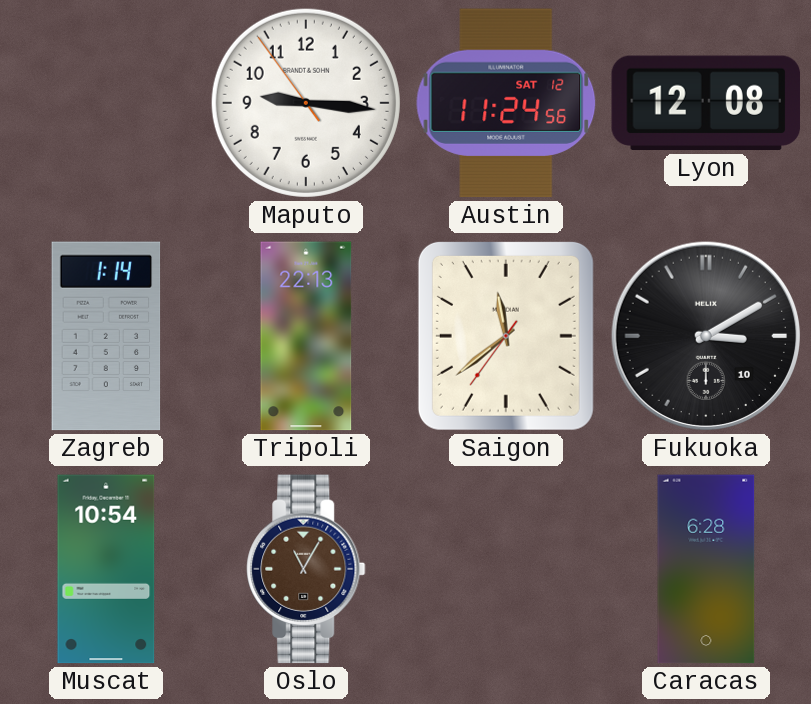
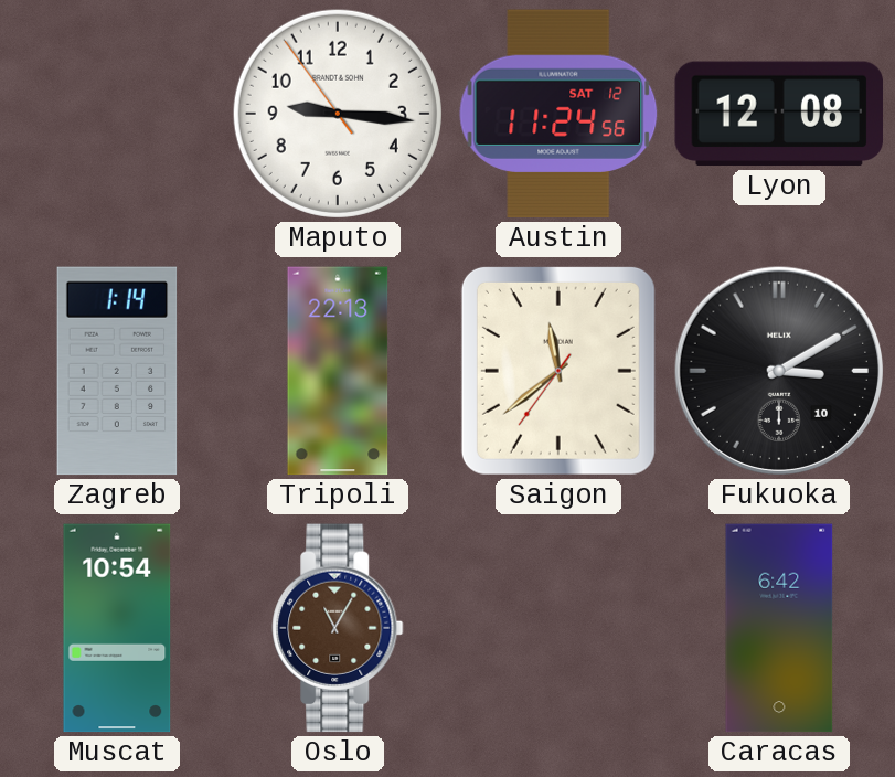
Caracas: 6:28 -> 6:42
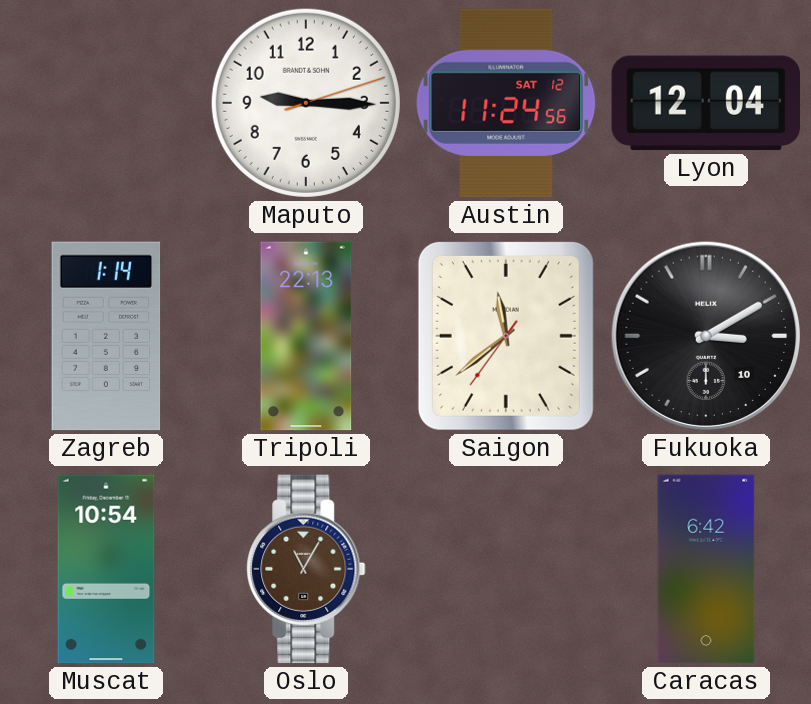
Maputo: 9:15:54 -> 9:15:12
Lyon: 12:08 -> 12:04
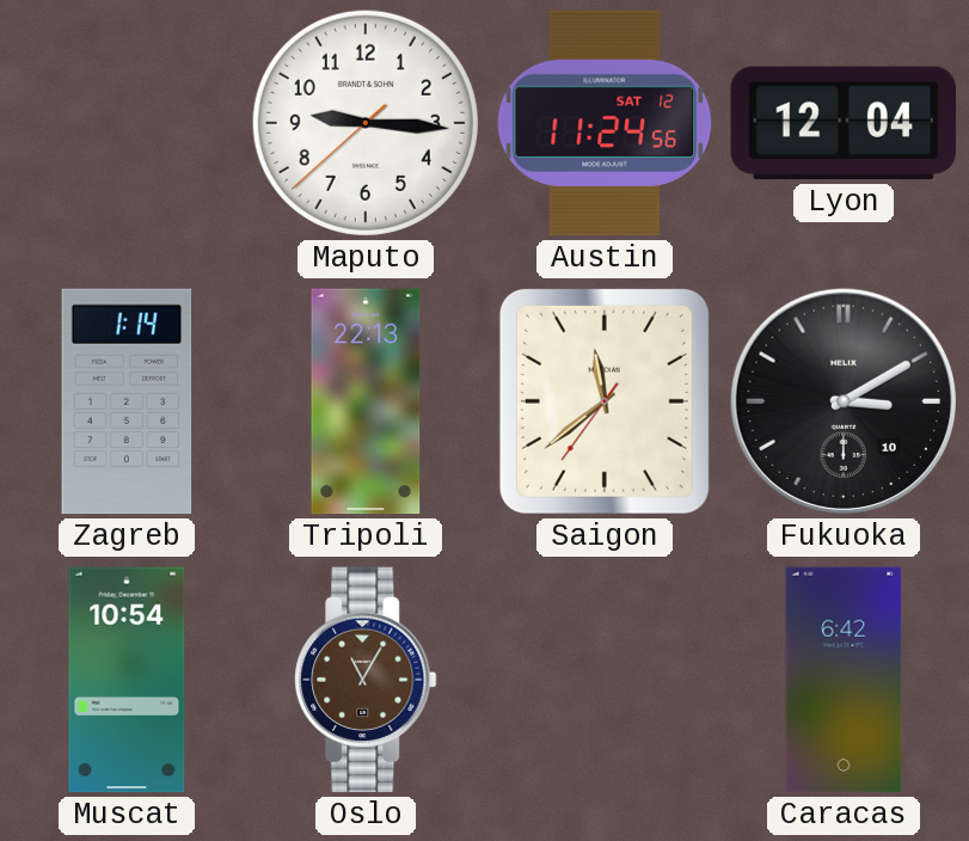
Maputo: 9:15:12 -> 9:15:38
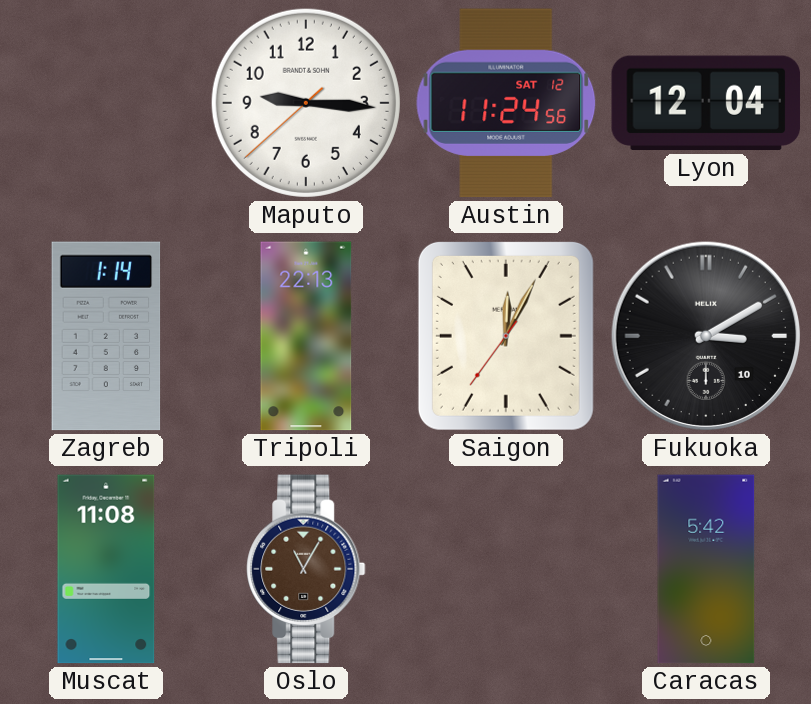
Saigon: 11:38 -> 12:04
Muscat: 10:54 -> 11:08
Caracas: 6:42 -> 5:42
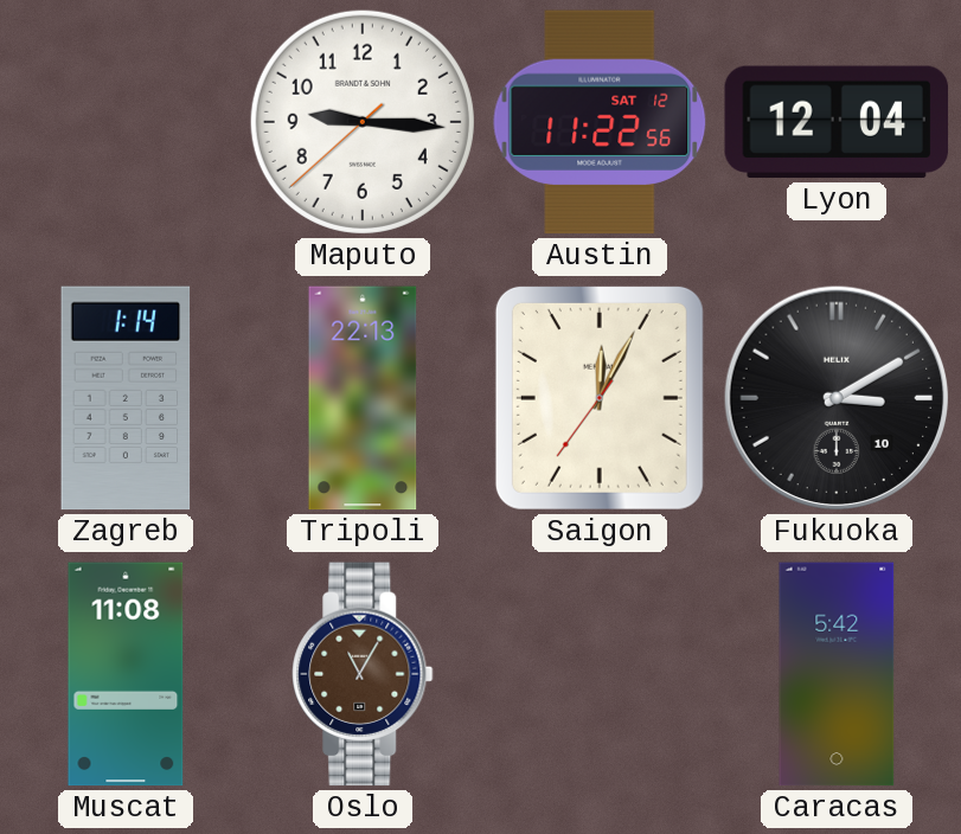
Austin: 11:24 -> 11:22
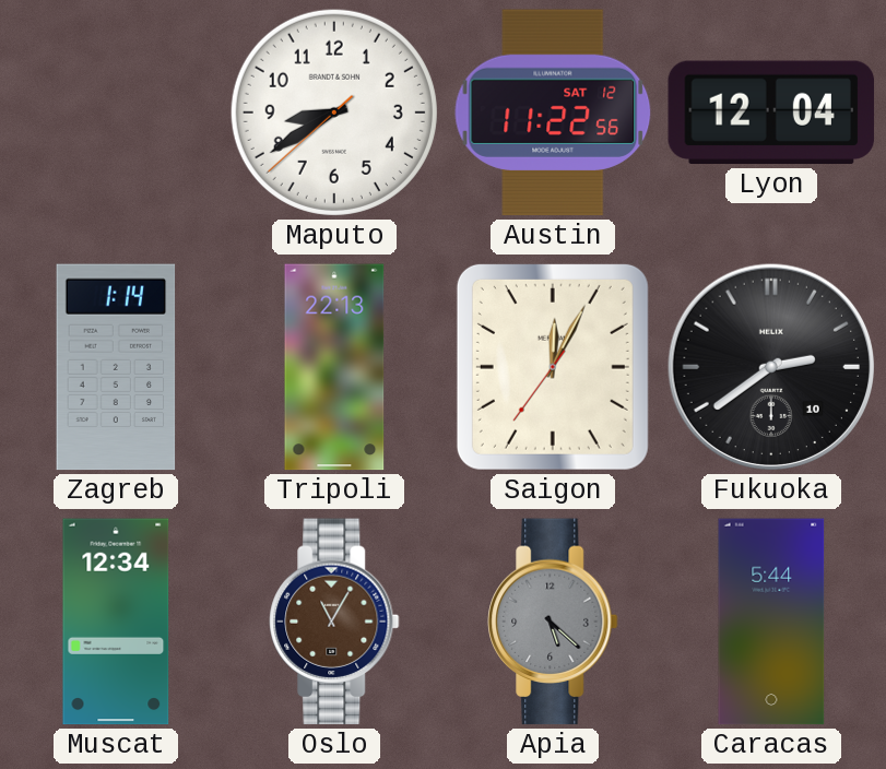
Maputo: 9:15 -> 8:39
Fukuoka: 3:10 -> 2:39
Muscat: 11:08 -> 12:34
Apia: none -> 5:22
Caracas: 5:42 -> 5:44
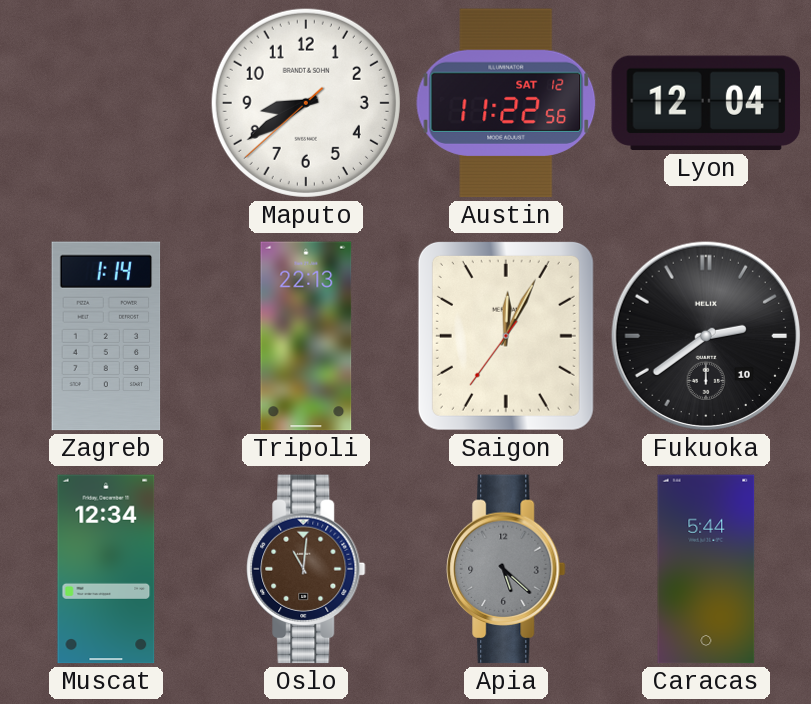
Oslo: 11:05 -> 11:01
